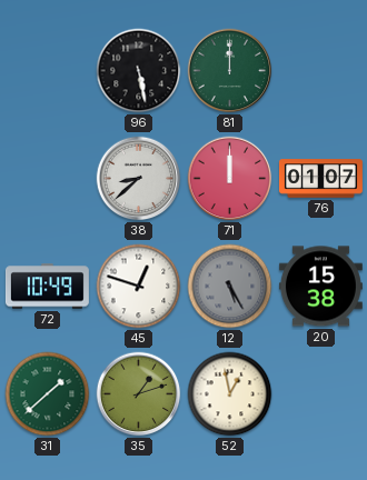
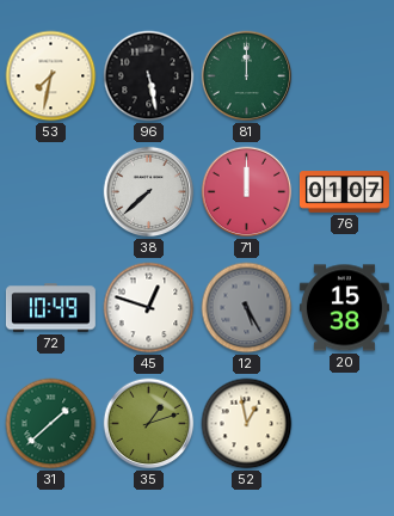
53: none -> 7:32
38: 8:38 -> 7:38
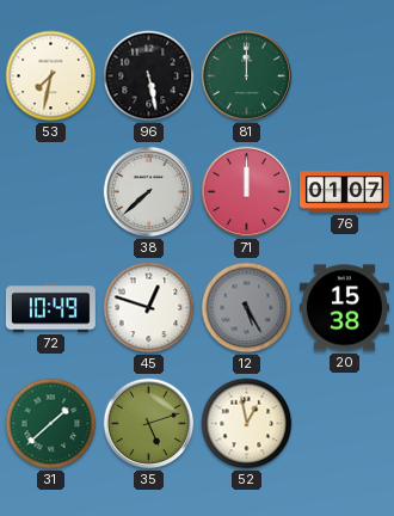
35: 1:12 -> 5:12
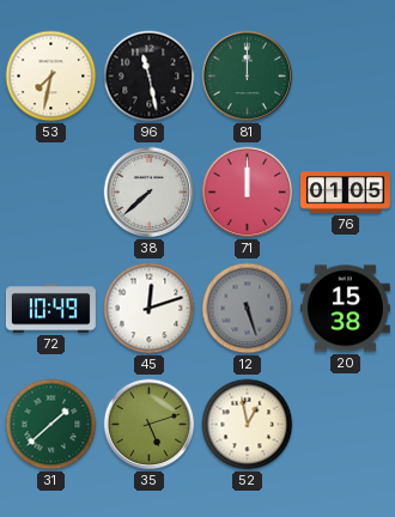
96: 5:28 -> 11:28
76: 01:07 -> 01:05
45: 12:48 -> 12:12
12: 5:25 -> 5:27
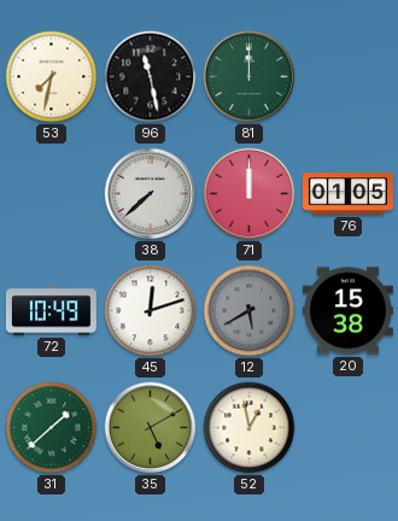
12: 5:27 -> 5:40
35: 5:12 -> 5:10
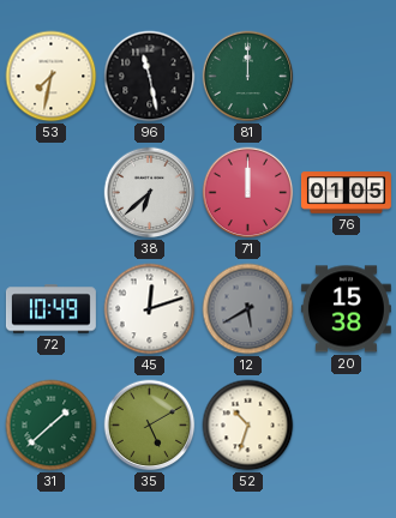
38: 7:38 -> 6:38
52: 12:58 -> 10:33
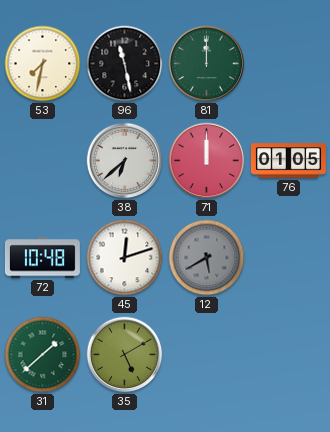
72: 10:49 -> 10:48
20: 15:38 -> none
52: 10:33 -> none
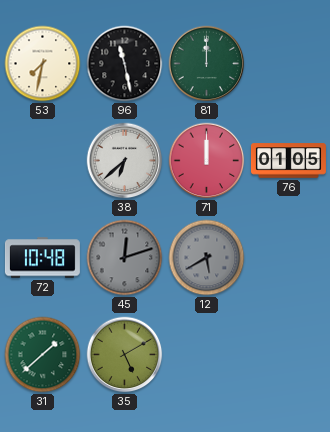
45 dial: white -> grey
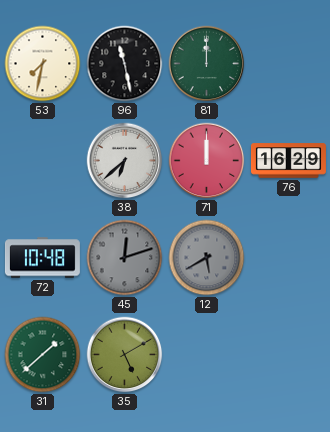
76: 01:05 -> 16:29
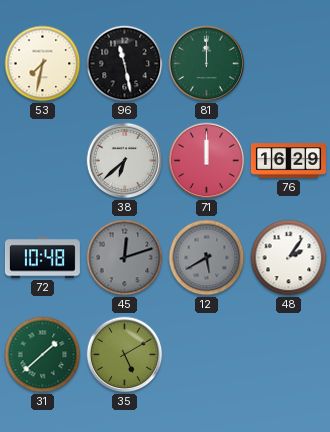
48: none -> 2:06
